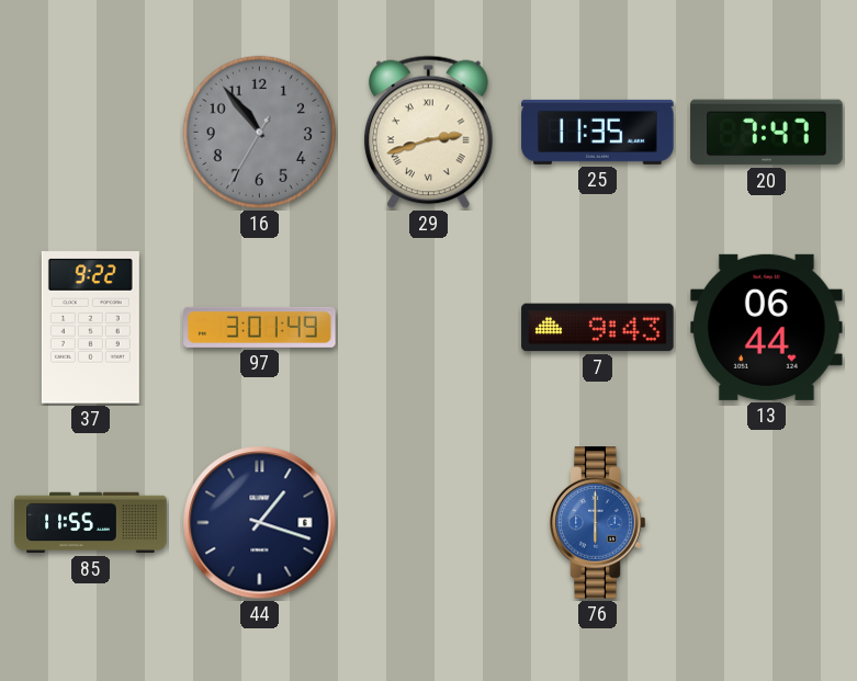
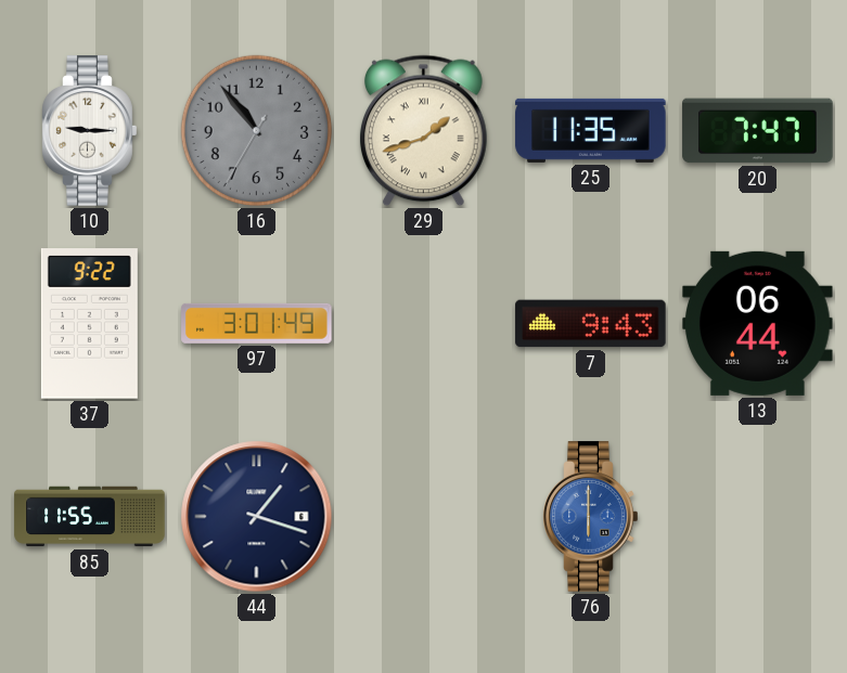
10: none -> 9:15
29: 2:42 -> 1:42
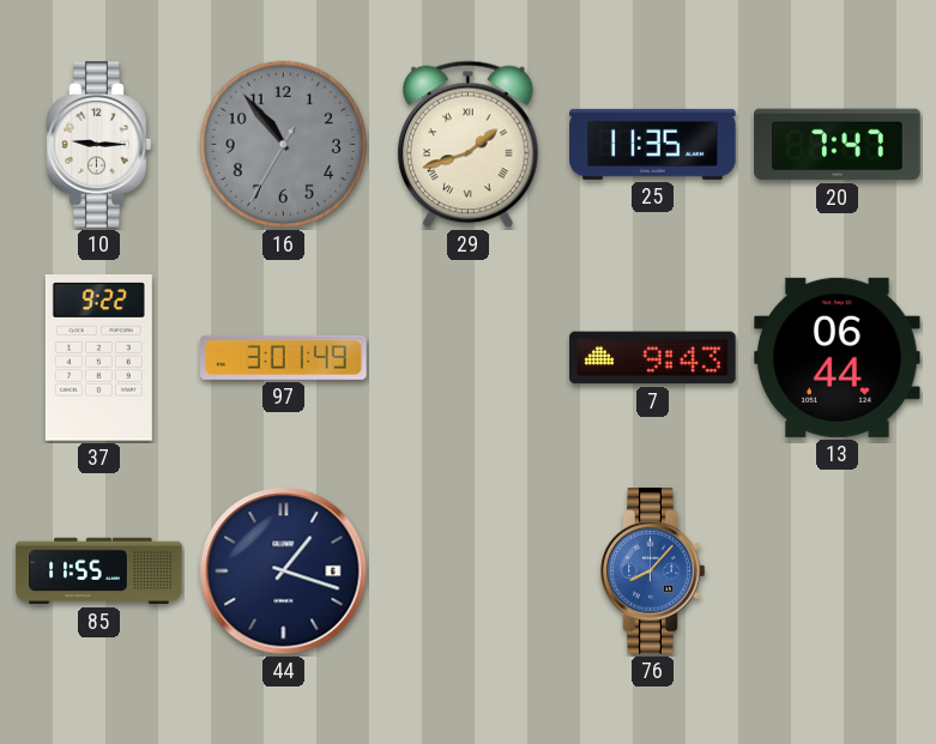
76: 6:00 -> 8:07
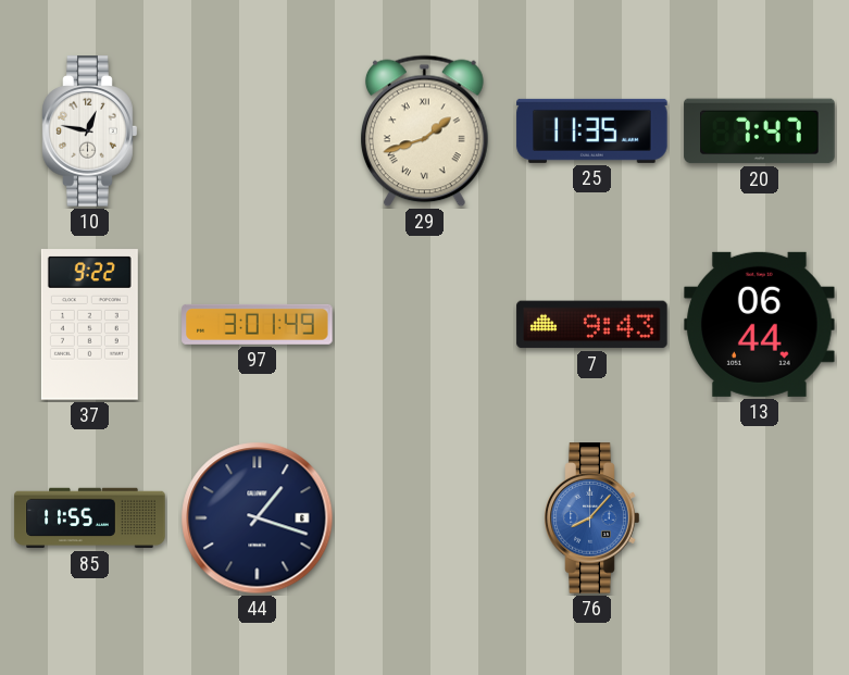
10: 9:15 -> 12:47
16: 10:53 -> none
